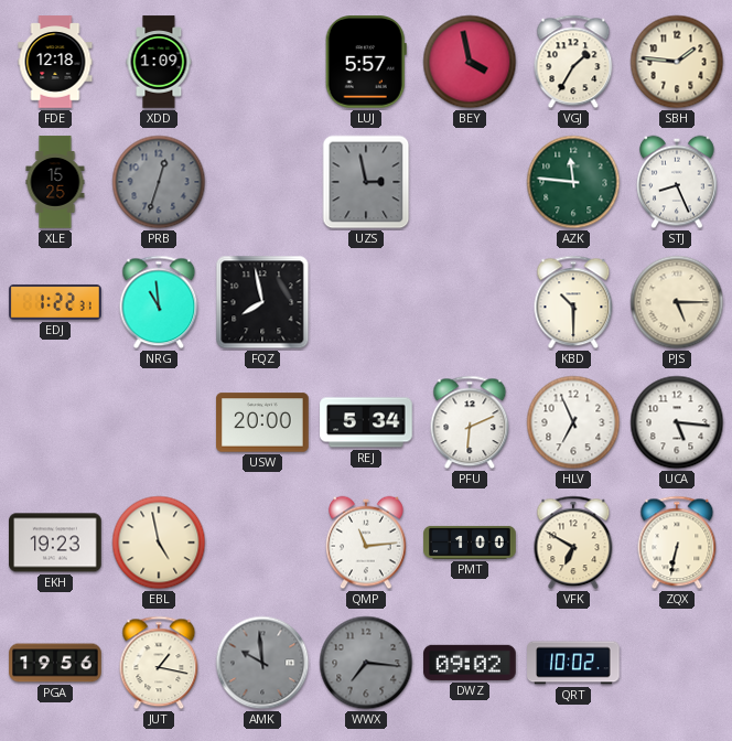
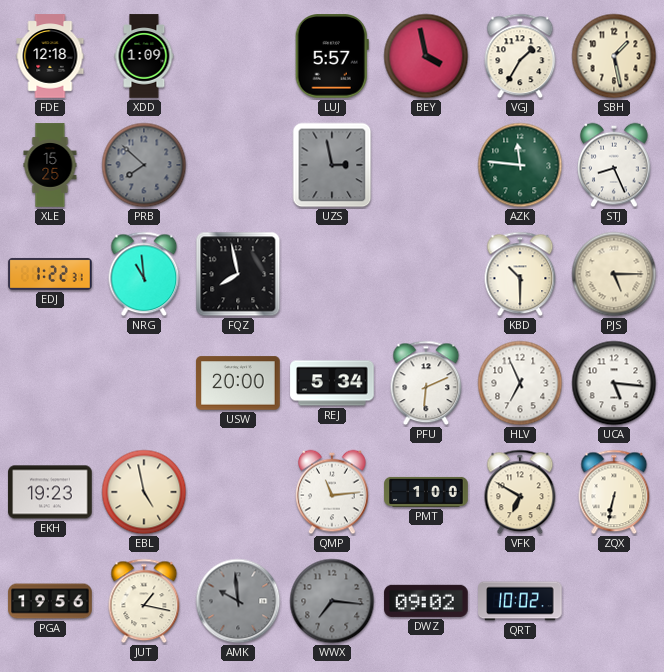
SBH: 1:46 -> 1:28
PRB: 12:33 -> 7:52
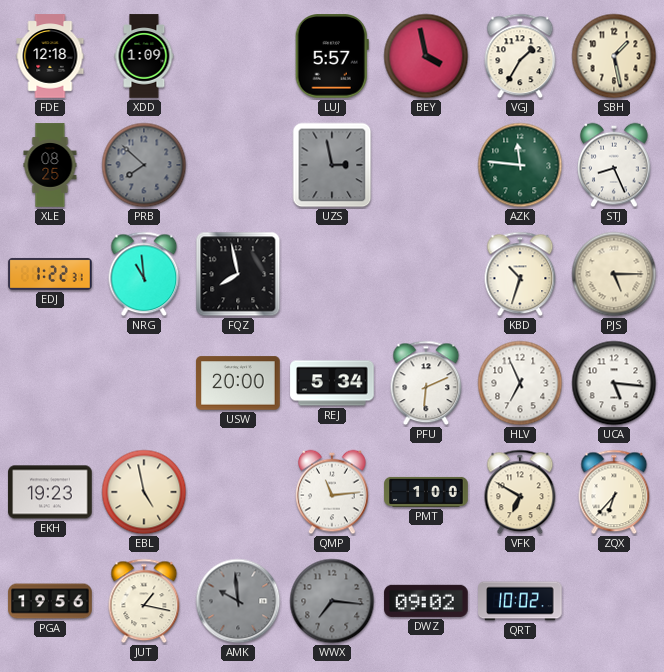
XLE: 15:25 -> 08:25
KBD: 10:30 -> 10:33
ZQX: 6:32 -> 6:37
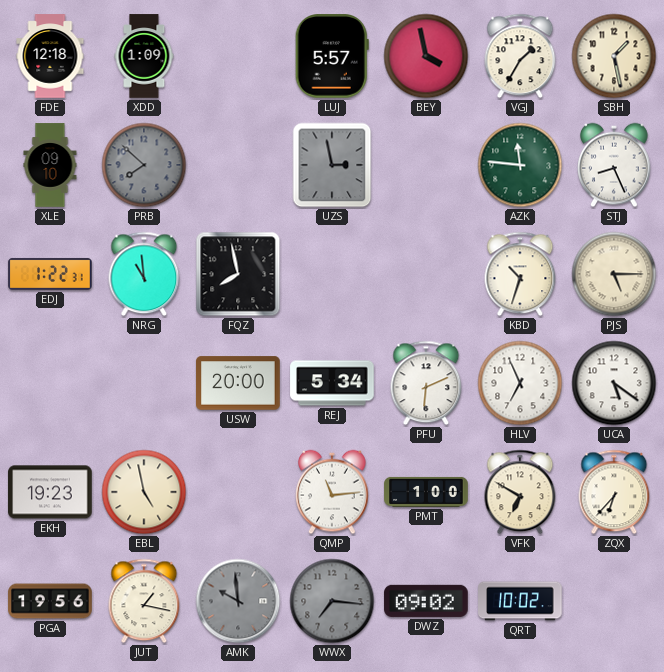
XLE: 08:25 -> 09:10
UCA: 5:16 -> 5:21
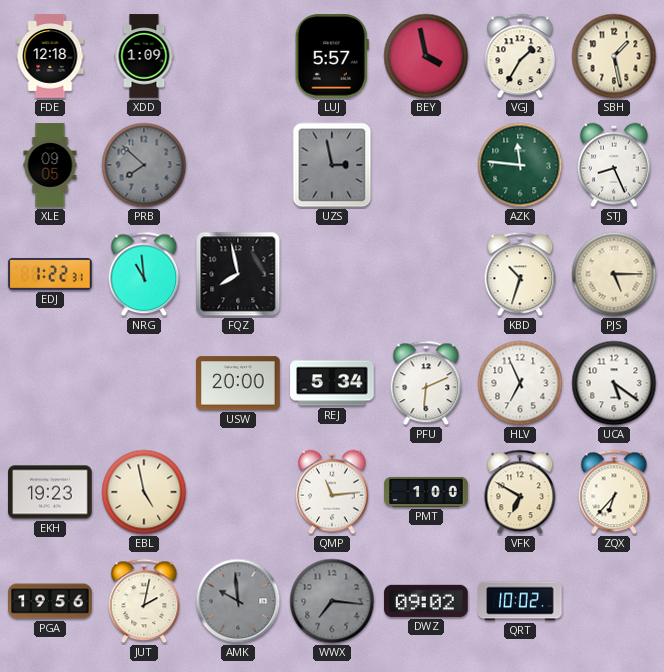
XLE: 09:10 -> 09:05
JUT: 1:17 -> 2:02
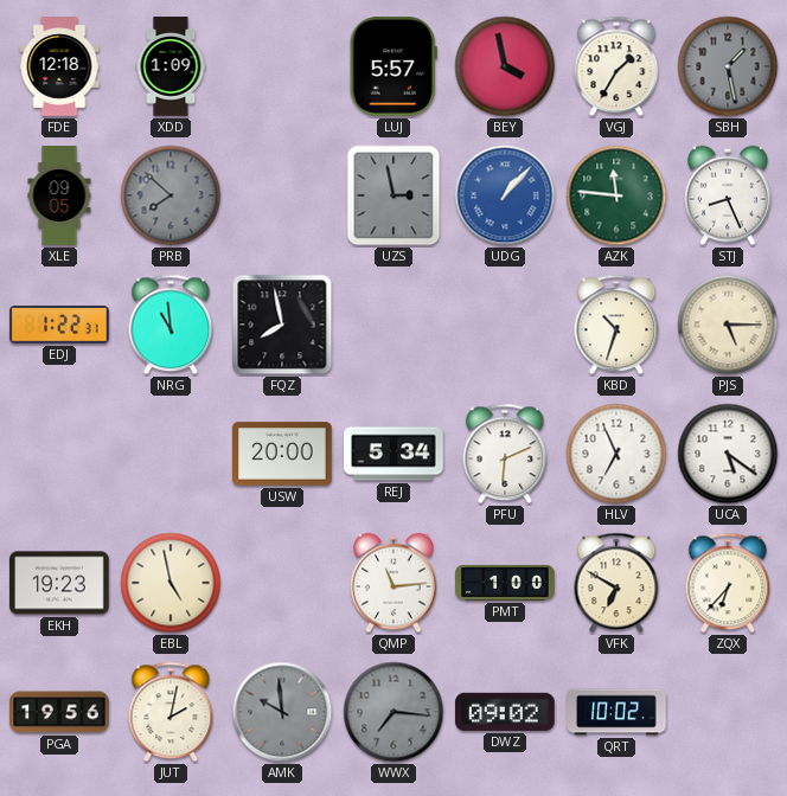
SBH dial: cream -> grey
UDG: none -> 1:07
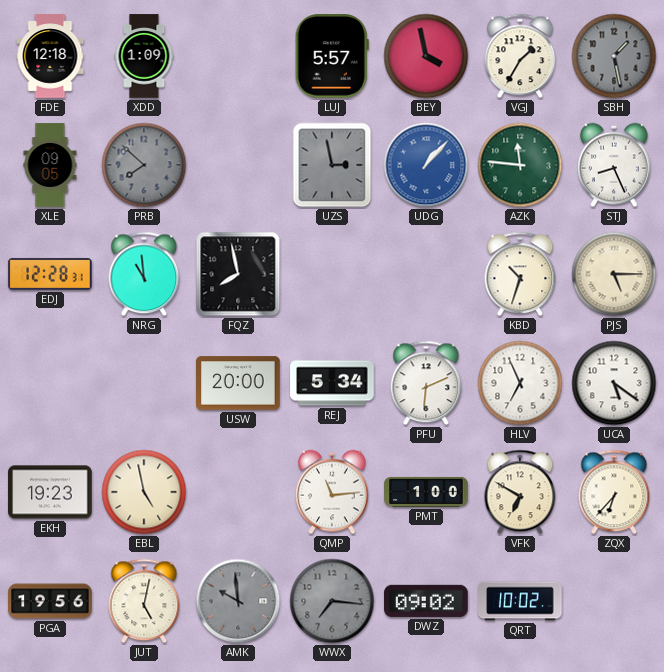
EDJ: 1:22 -> 12:28
JUT: 2:02 -> 5:02
